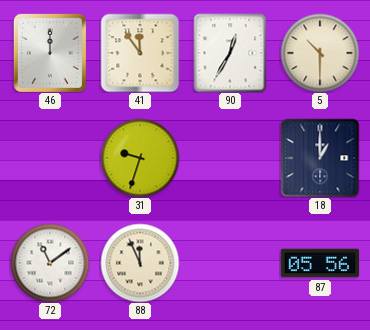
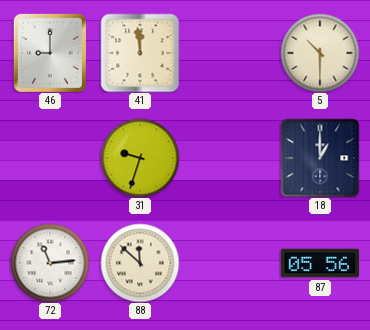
46: 12:00 -> 9:00
41: 11:54 -> 11:59
90: 12:35 -> none
72: 11:09 -> 11:14
88: 11:56 -> 11:52
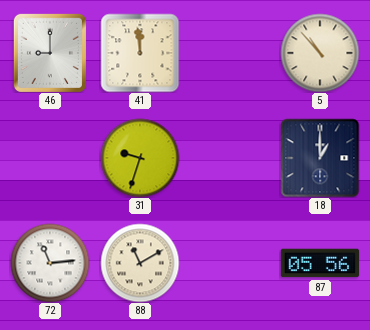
5: 10:30 -> 10:53
88: 11:52 -> 11:10
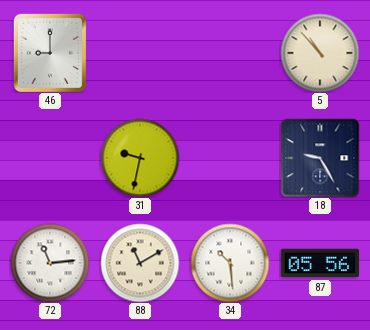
41: 11:59 -> none
31: 9:33 -> 9:32
18: 1:00 -> 9:25
34: none -> 10:29
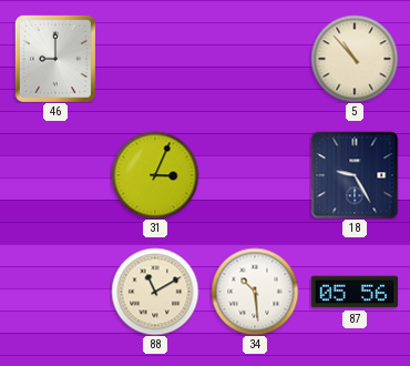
31: 9:32 -> 3:04
72: 11:14 -> none
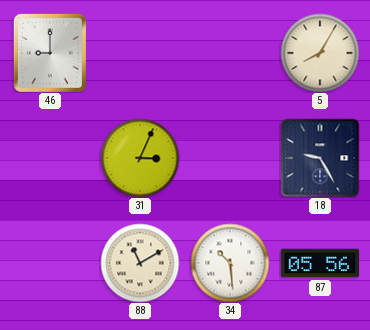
5: 10:53 -> 8:05
